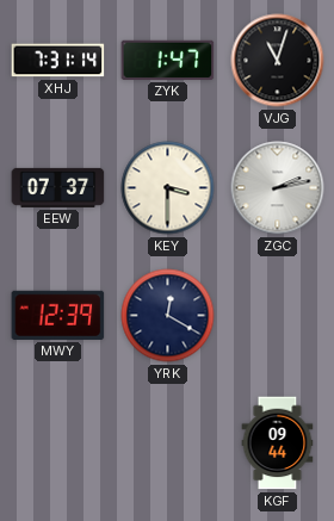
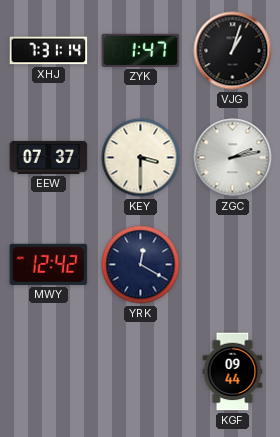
VJG: 11:03 -> 1:03
MWY: 12:39 -> 12:42
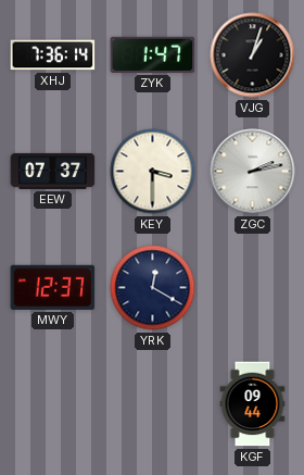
XHJ: 7:31 -> 7:36
MWY: 12:42 -> 12:37
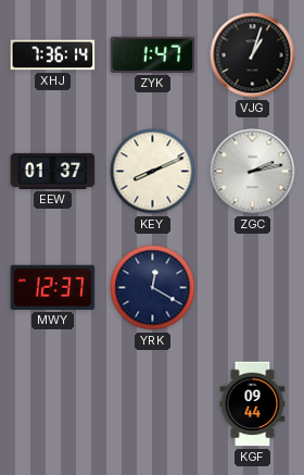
EEW: 07:37 -> 01:37
KEY: 3:30 -> 8:11
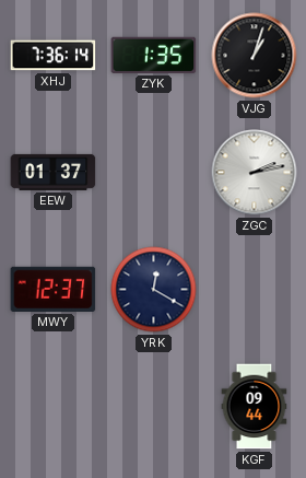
ZYK: 1:47 -> 1:35
KEY: 8:11 -> none
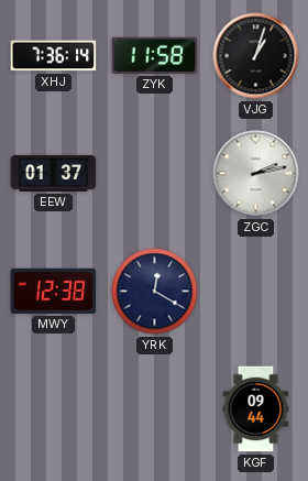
ZYK: 1:35 -> 11:58
MWY: 12:37 -> 12:38
